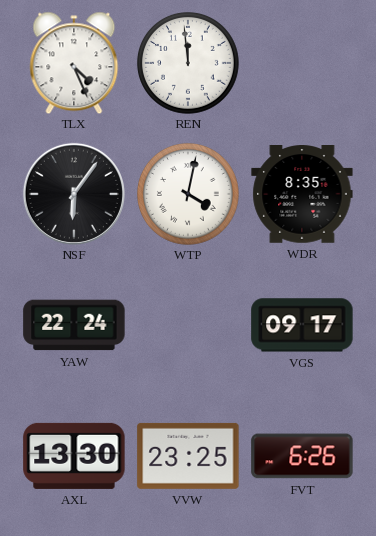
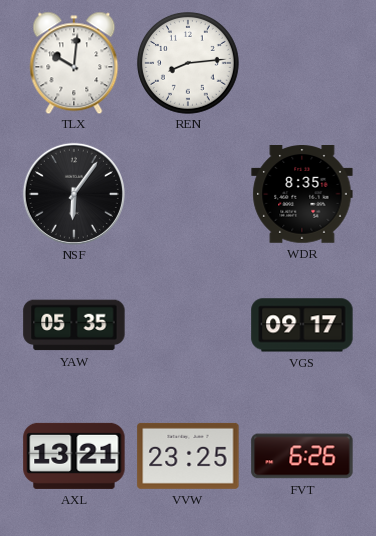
TLX: 4:26 -> 10:01
REN: 11:59 -> 8:14
WTP: 4:02 -> none
YAW: 22:24 -> 05:35
AXL: 13:30 -> 13:21
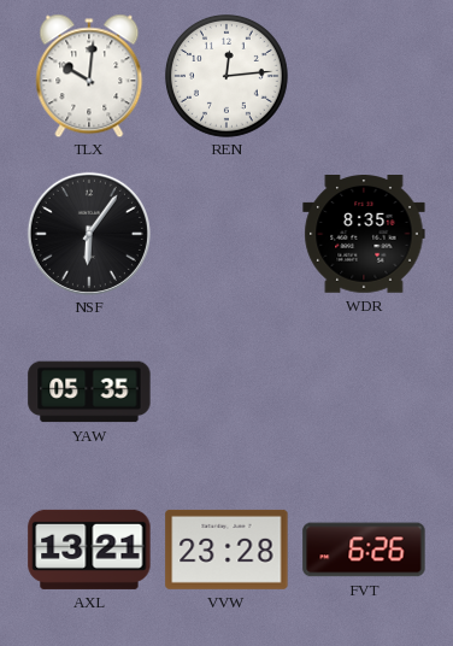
REN: 8:14 -> 12:14
VGS: 09:17 -> none
VVW: 23:25 -> 23:28
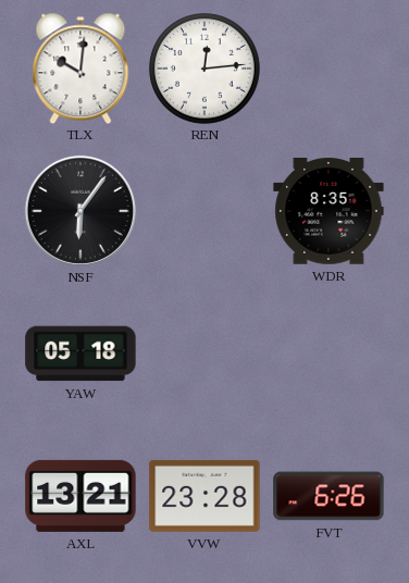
YAW: 05:35 -> 05:18
